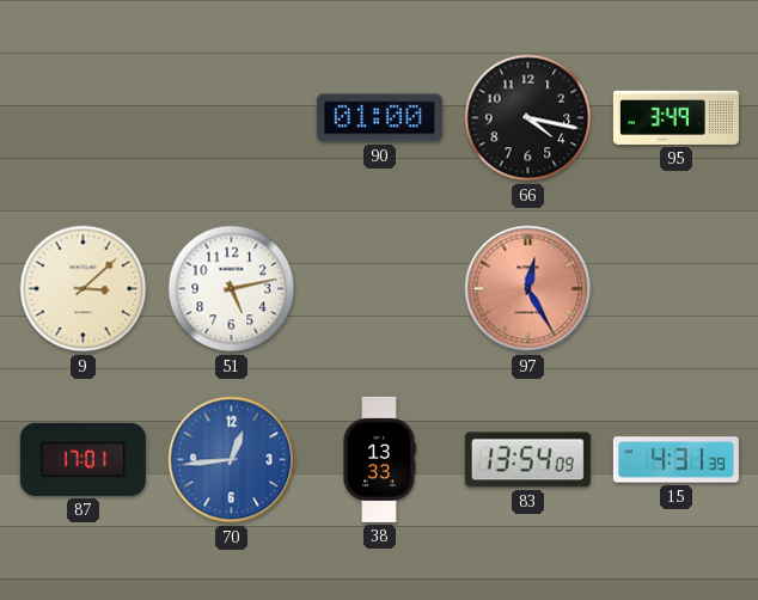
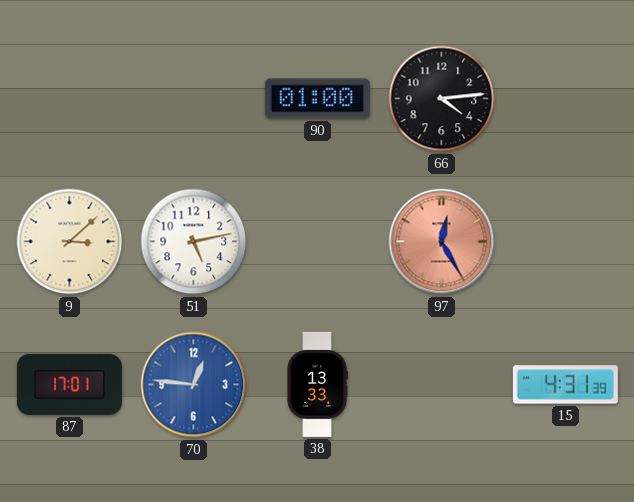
66: 4:17 -> 4:14
95: 3:49 -> none
70: 12:44 -> 12:46
83: 13:54 -> none
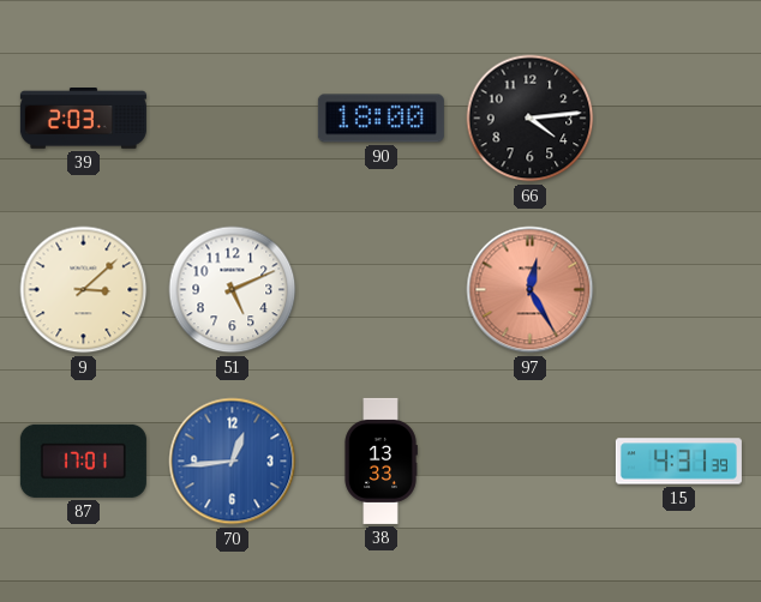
39: none -> 2:03
90: 01:00 -> 18:00
51: 5:13 -> 5:11
70: 12:46 -> 12:44
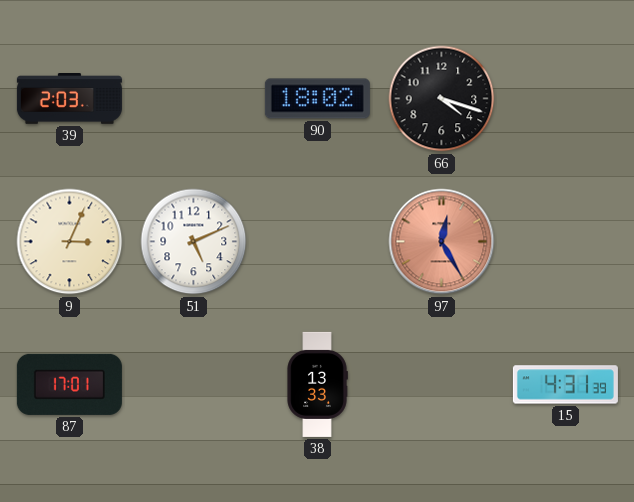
90: 18:00 -> 18:02
66: 4:14 -> 4:18
9: 3:08 -> 3:04
70: 12:44 -> none
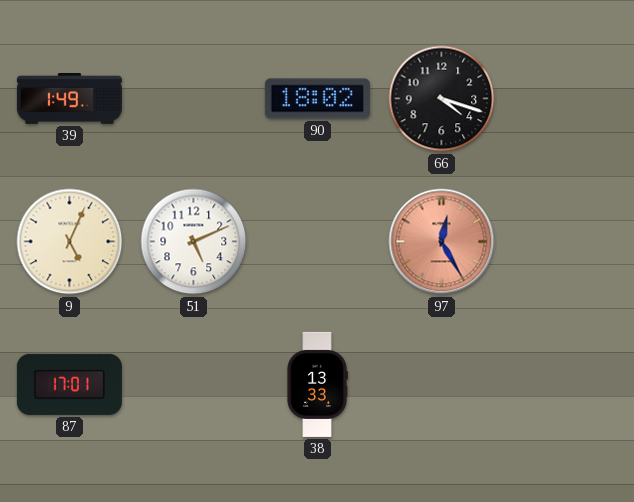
39: 2:03 -> 1:49
9: 3:04 -> 5:04
15: 4:31 -> none
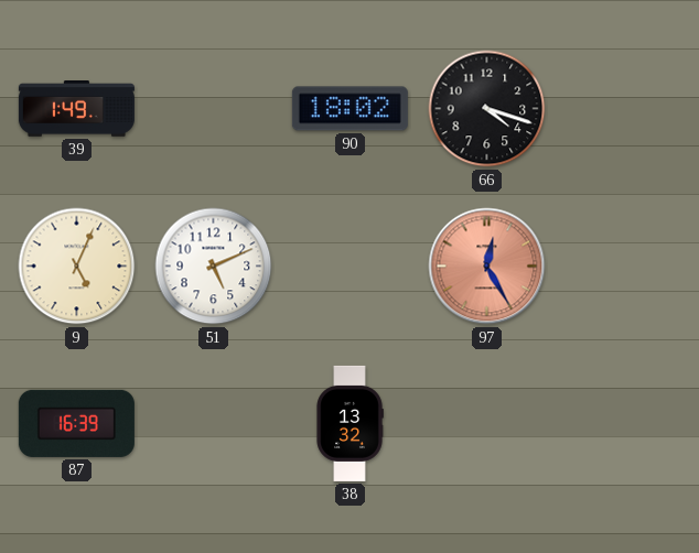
87: 17:01 -> 16:39
38: 13:33 -> 13:32
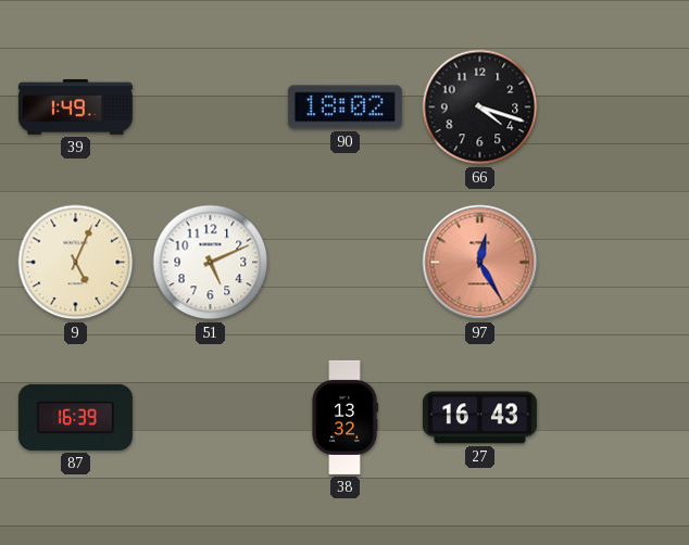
27: none -> 16:43
